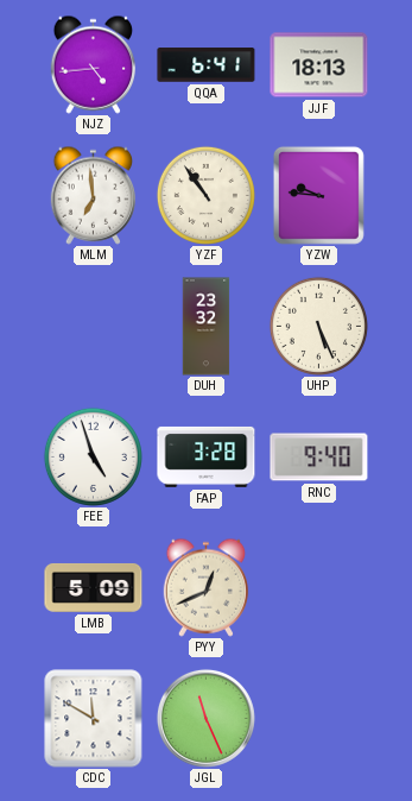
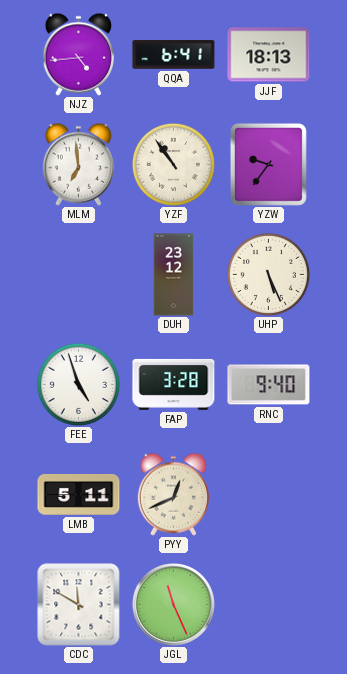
YZW: 9:46 -> 9:36
DUH: 23:32 -> 23:12
LMB: 5:09 -> 5:11
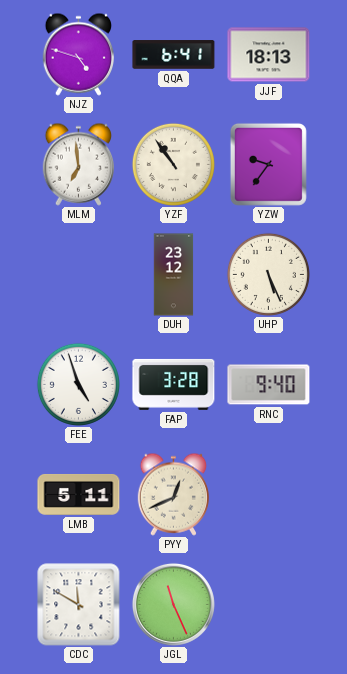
NJZ: 4:44 -> 4:48
